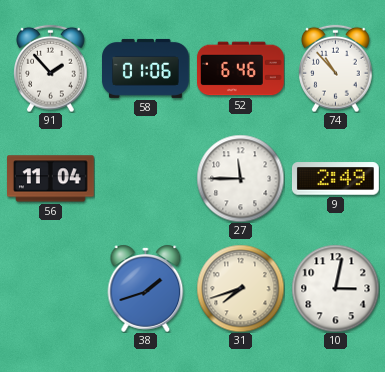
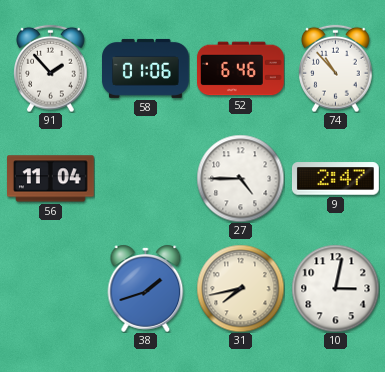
27: 11:45 -> 4:45
9: 2:49 -> 2:47
31: 7:42 -> 7:43
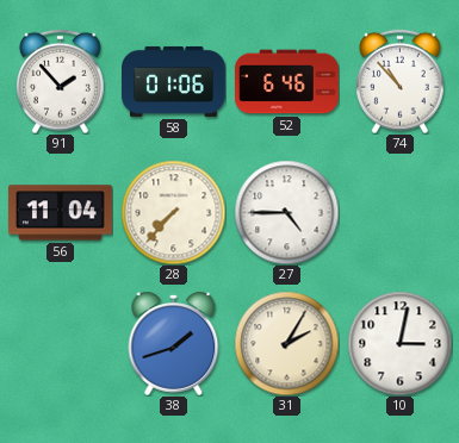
28: none -> 7:37
9: 2:47 -> none
31: 7:43 -> 2:05
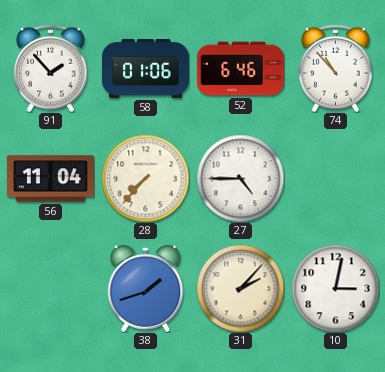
31: 2:05 -> 2:07
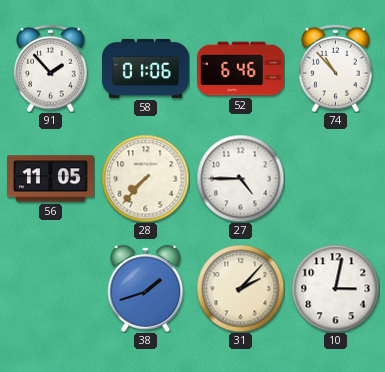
56: 11:04 -> 11:05
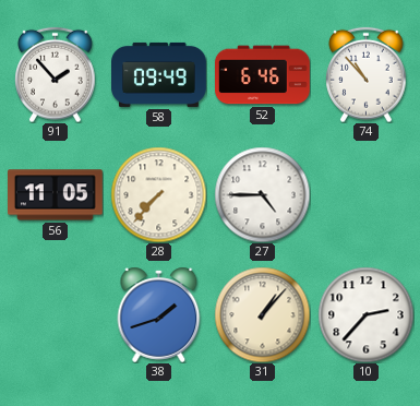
58: 01:06 -> 09:49
31: 2:07 -> 1:07
10: 3:02 -> 2:37
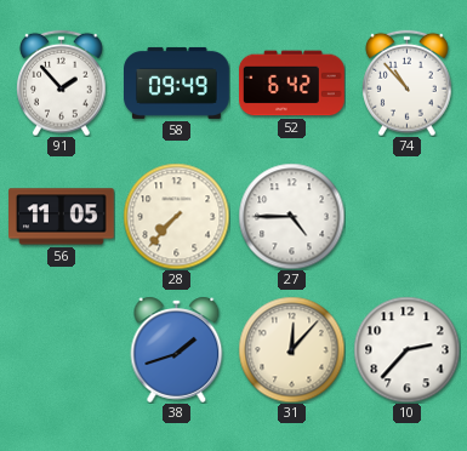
52: 6:46 -> 6:42
31: 1:07 -> 12:07
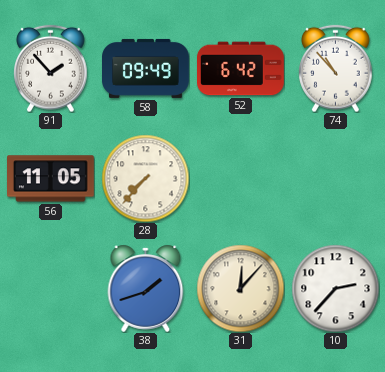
27: 4:45 -> none
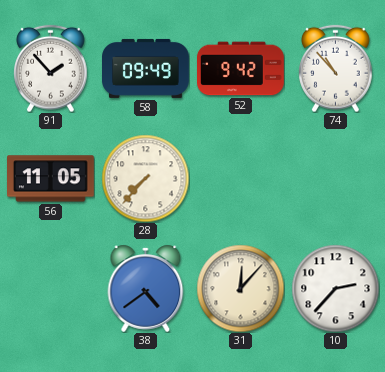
52: 6:42 -> 9:42
38: 1:42 -> 4:39
